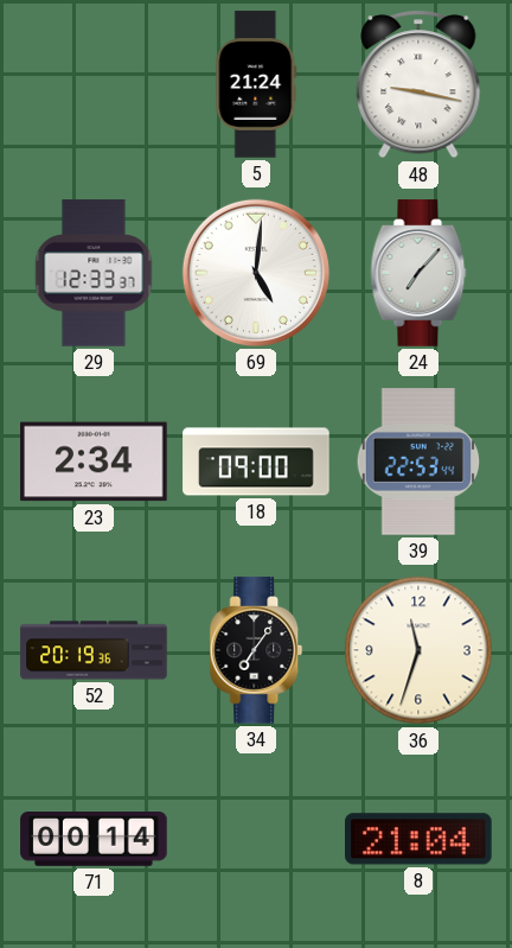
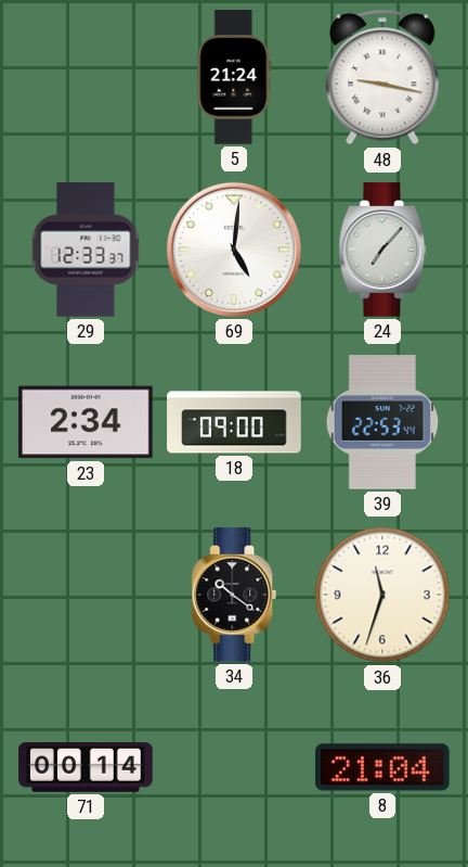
52: 20:19 -> none
34: 7:06 -> 10:21
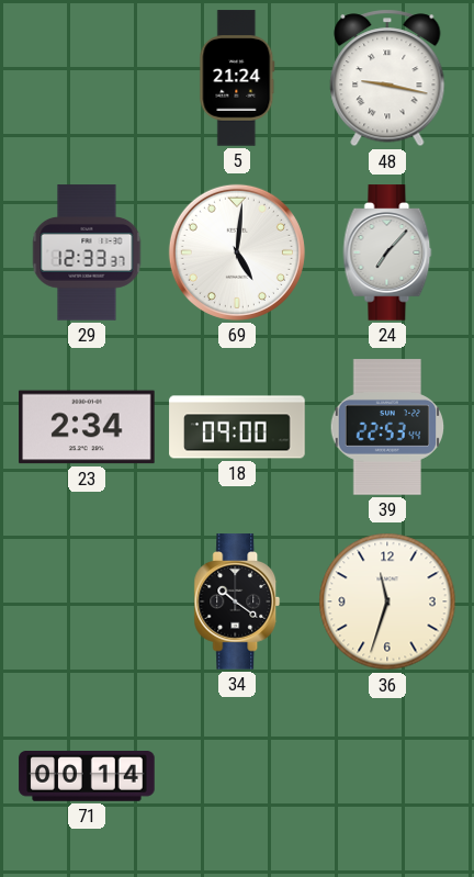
8: 21:04 -> none
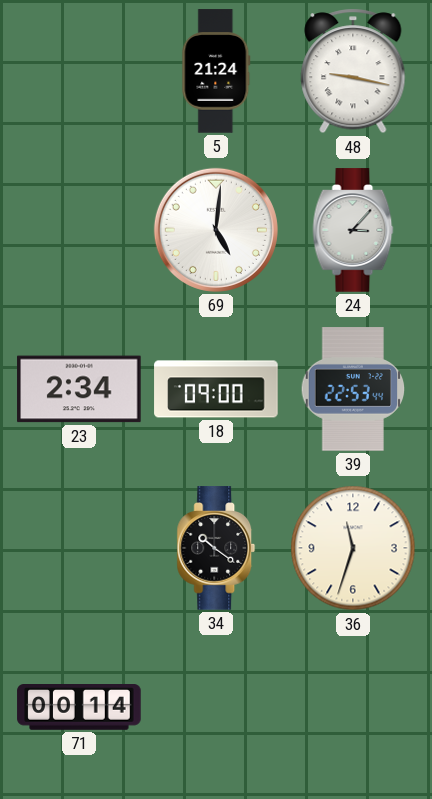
29: 12:33 -> none
24: 7:07 -> 3:07
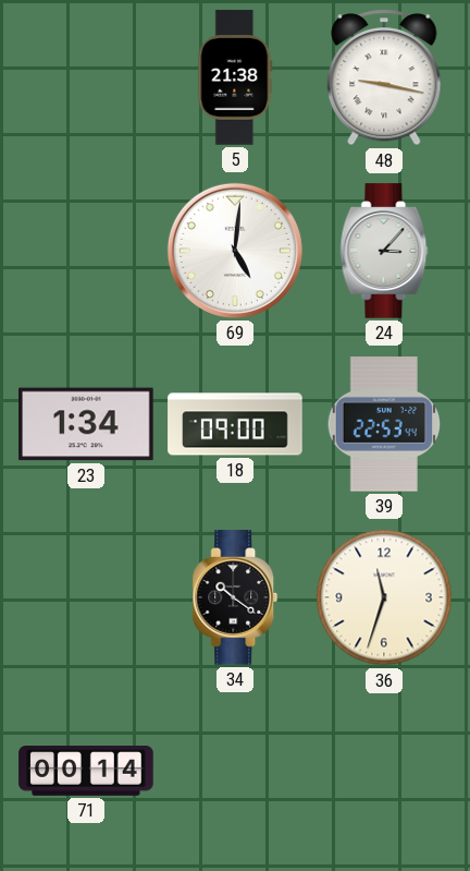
5: 21:24 -> 21:38
23: 2:34 -> 1:34
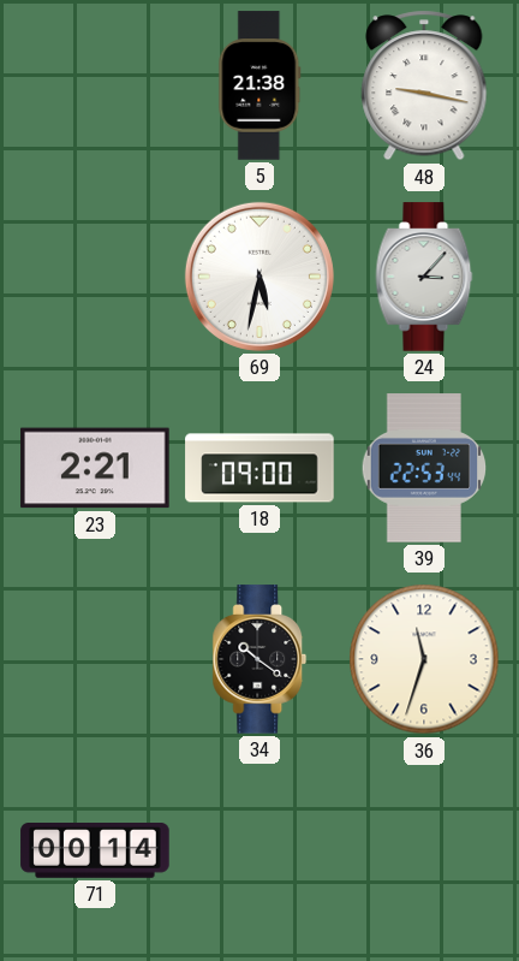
69: 5:01 -> 5:32
23: 1:34 -> 2:21
